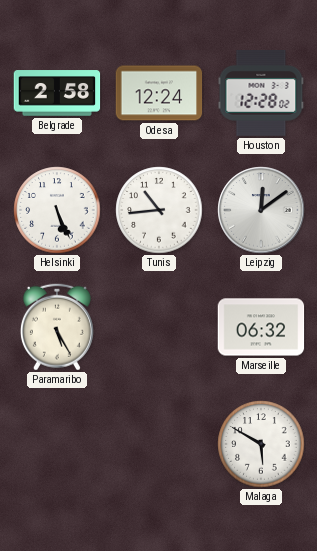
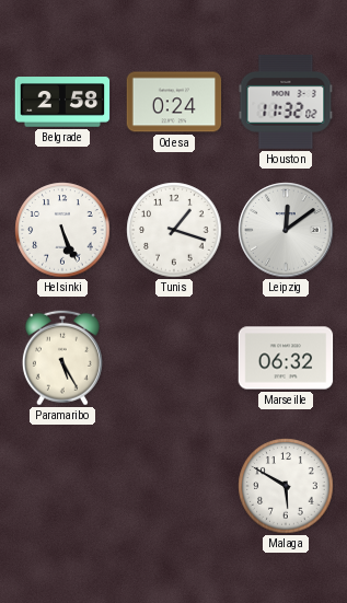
Odesa: 12:24 -> 0:24
Houston: 12:28 -> 11:32
Tunis: 10:44 -> 1:18
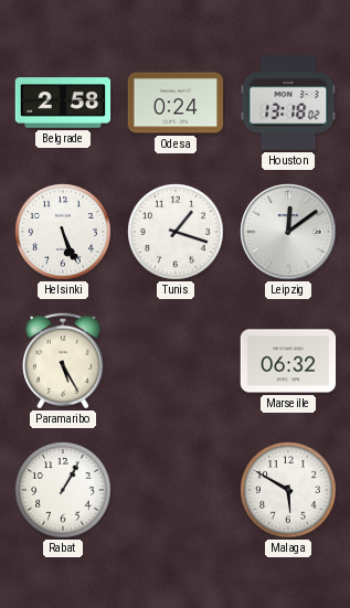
Houston: 11:32 -> 13:18
Rabat: none -> 1:05
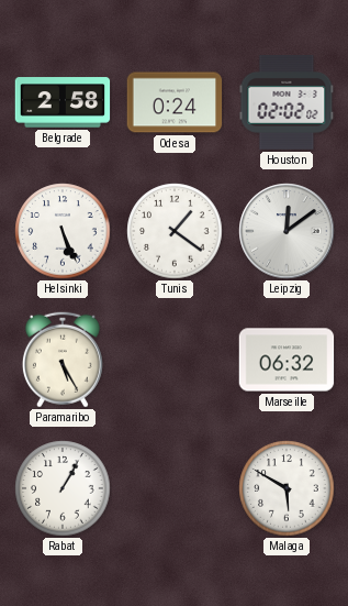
Houston: 13:18 -> 02:02
Tunis: 1:18 -> 1:21
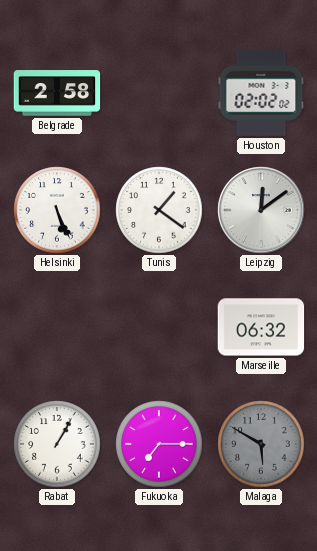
Odesa: 0:24 -> none
Paramaribo: 5:25 -> none
Fukuoka: none -> 7:15
Malaga dial: white -> grey
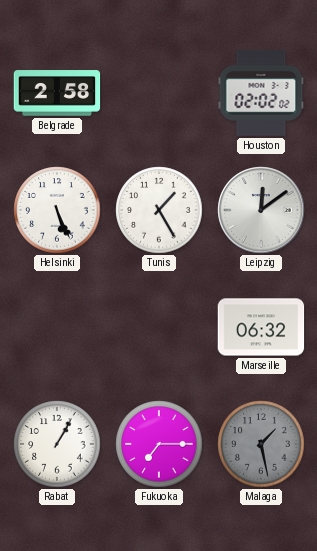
Tunis: 1:21 -> 1:25
Malaga: 5:50 -> 1:28
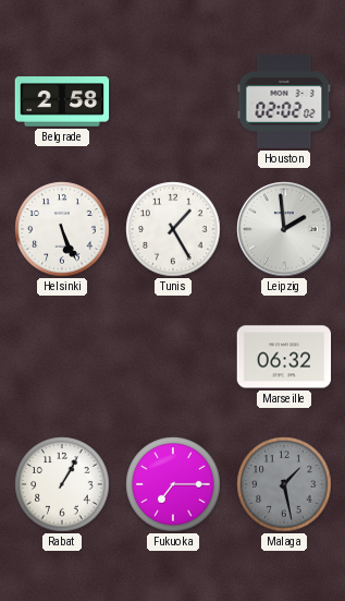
Leipzig: 12:09 -> 1:59
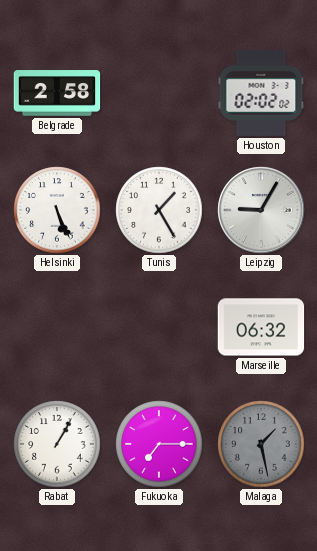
Leipzig: 1:59 -> 9:05
